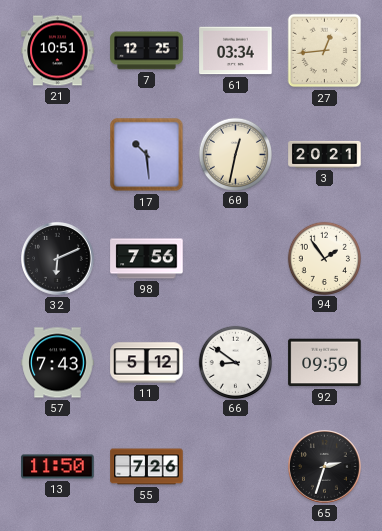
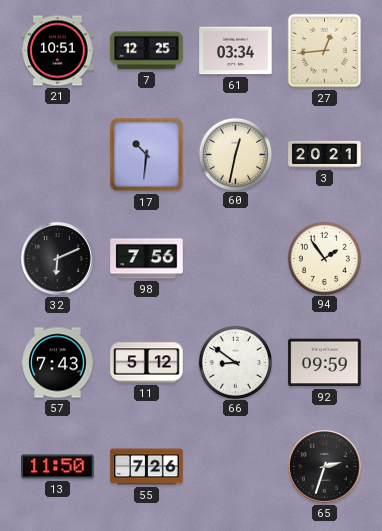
17: 10:29 -> 10:31
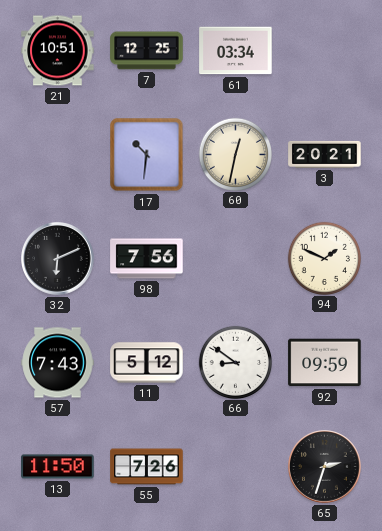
27: 12:44 -> none
94: 1:54 -> 1:49
